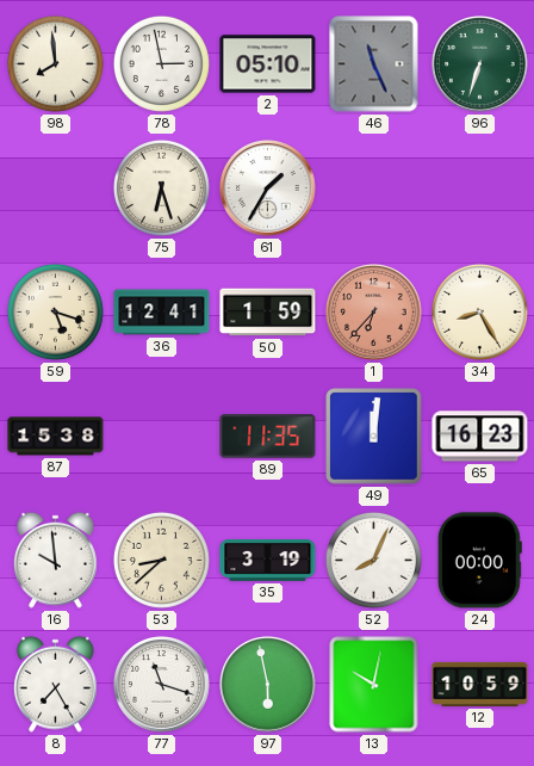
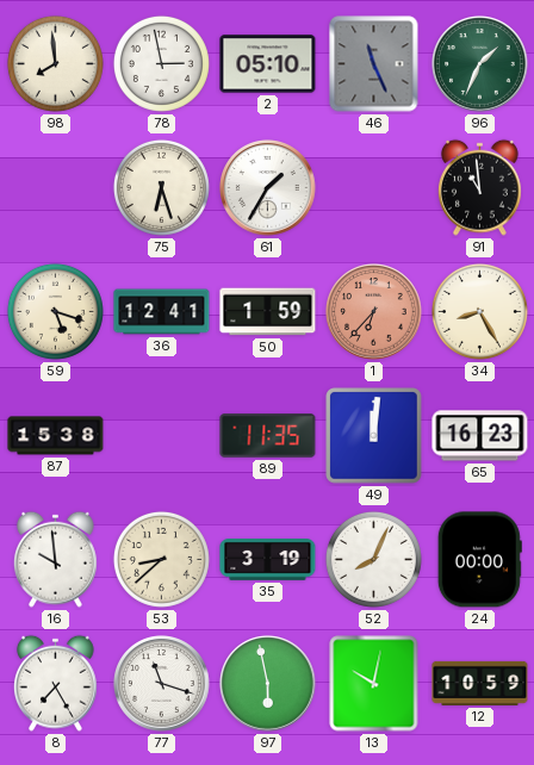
96: 6:33 -> 1:34
91: none -> 10:59
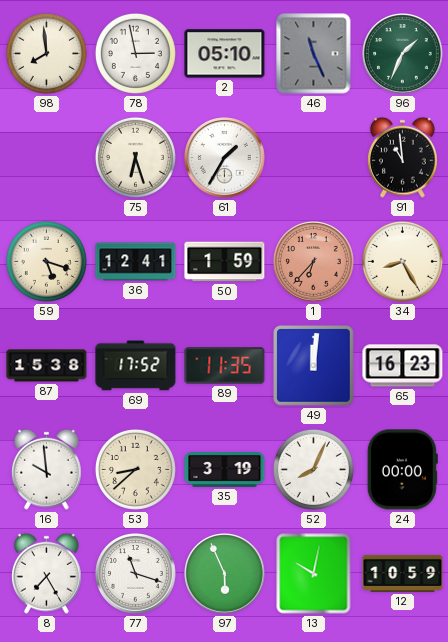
69: none -> 17:52
97: 5:58 -> 5:56
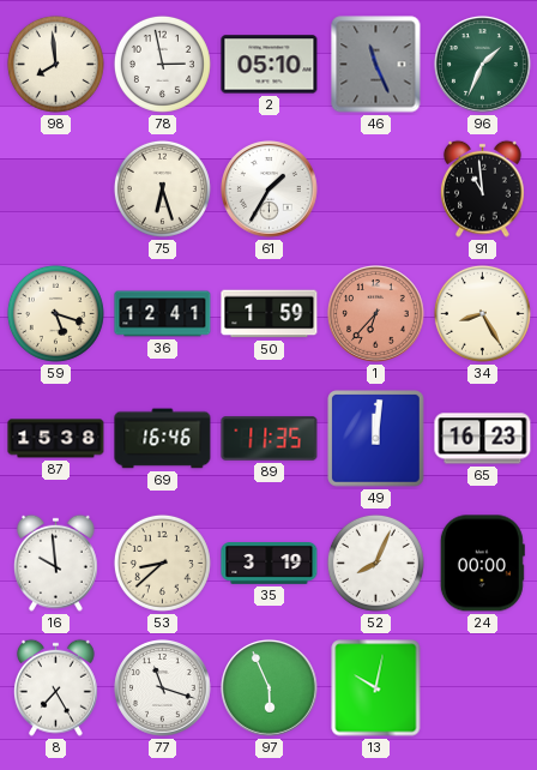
69: 17:52 -> 16:46
12: 10:59 -> none
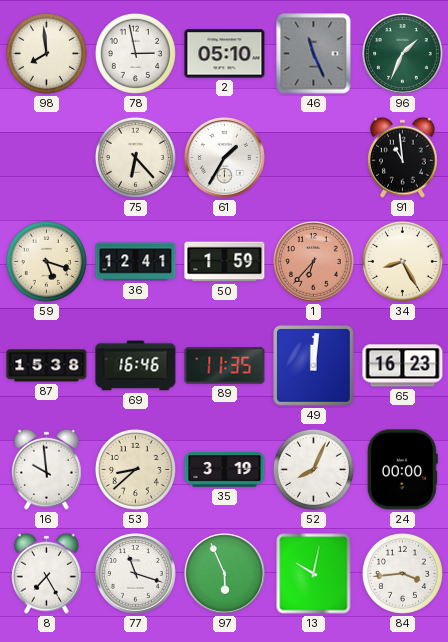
75: 6:27 -> 6:23
84: none -> 3:44
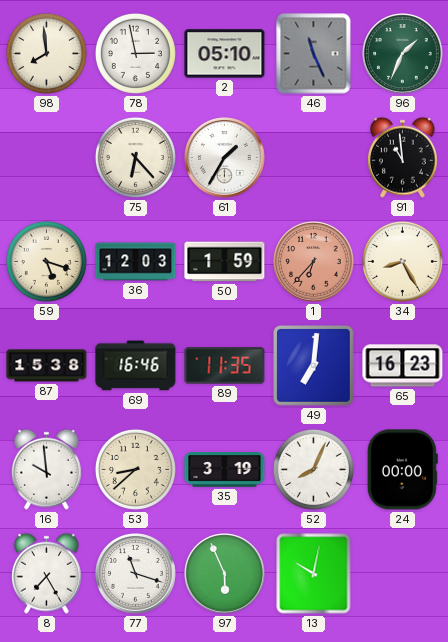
36: 12:41 -> 12:03
49: 12:01 -> 7:01
84: 3:44 -> none
